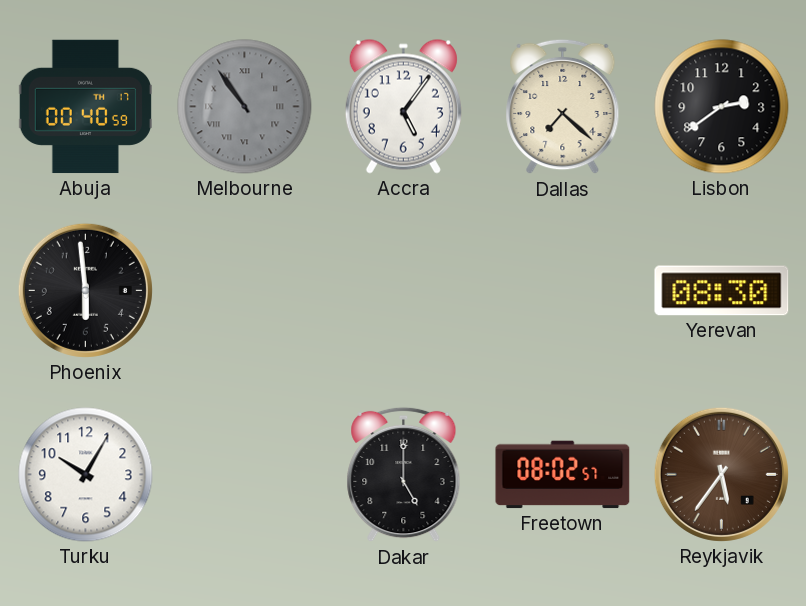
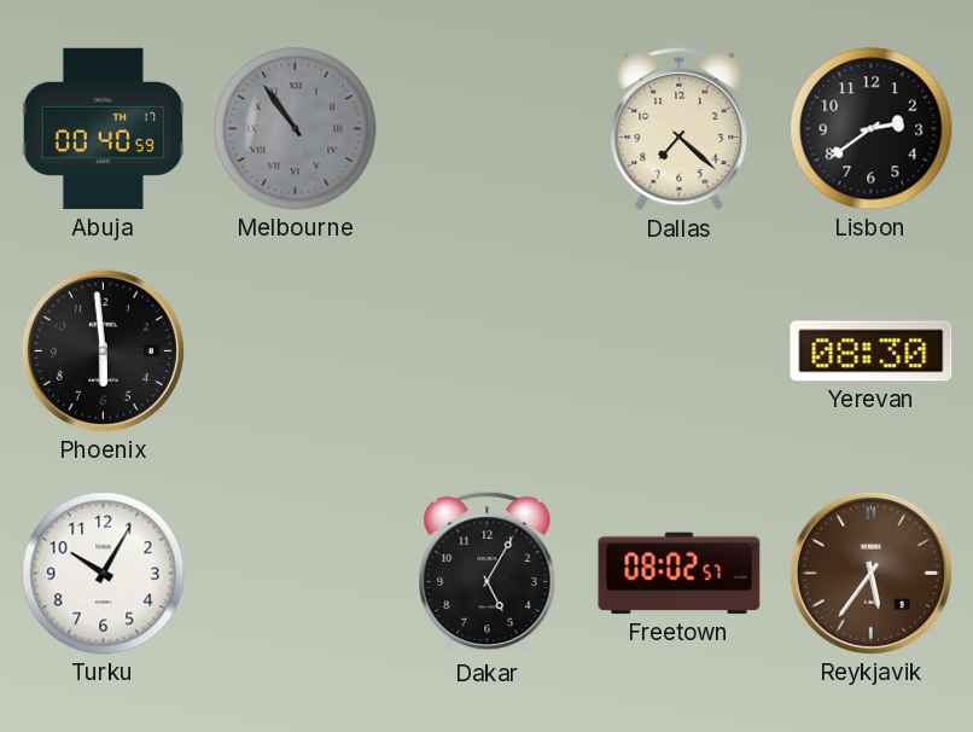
Accra: 5:06 -> none
Dakar: 5:00 -> 5:05
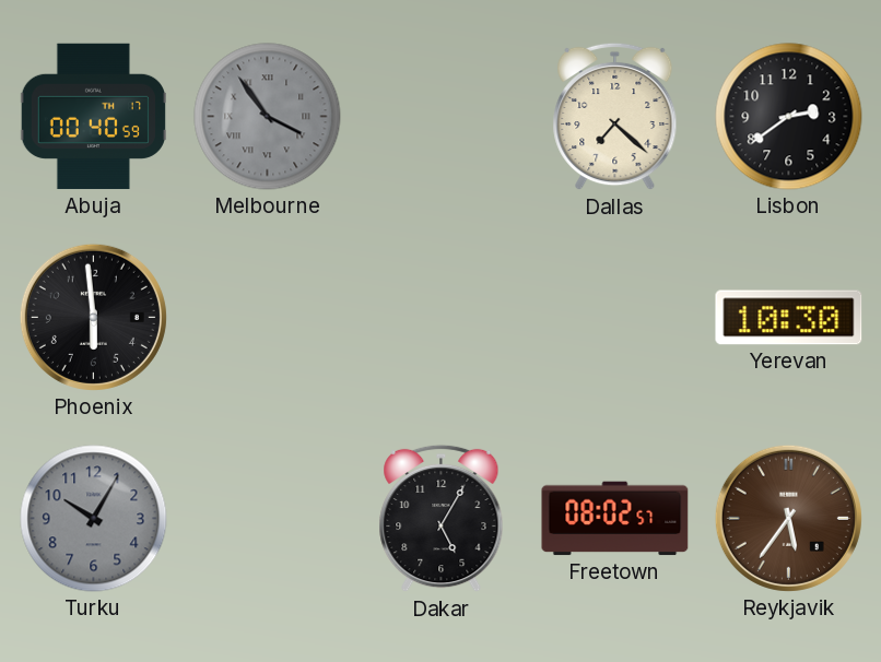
Melbourne: 10:54 -> 3:54
Yerevan: 08:30 -> 10:30
Turku dial: white -> grey
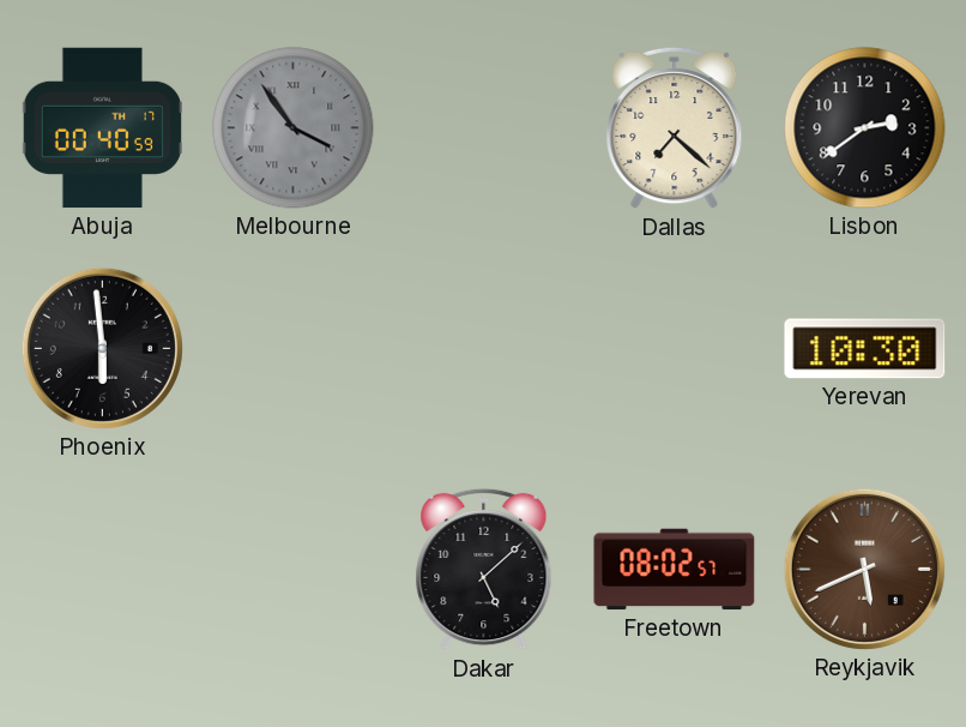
Turku: 10:05 -> none
Dakar: 5:05 -> 5:08
Reykjavik: 5:36 -> 5:41
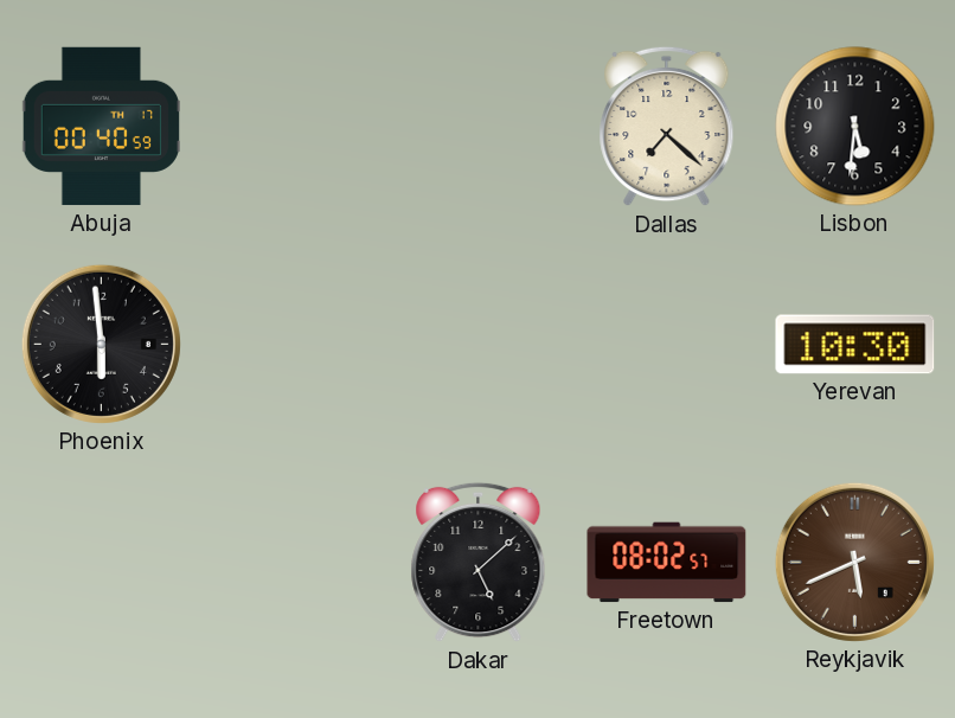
Melbourne: 3:54 -> none
Lisbon: 2:39 -> 5:31
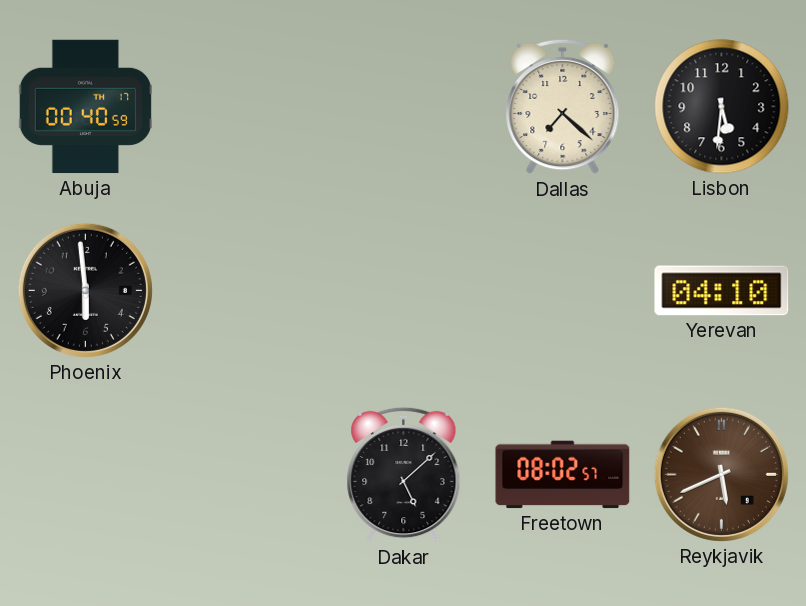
Yerevan: 10:30 -> 04:10
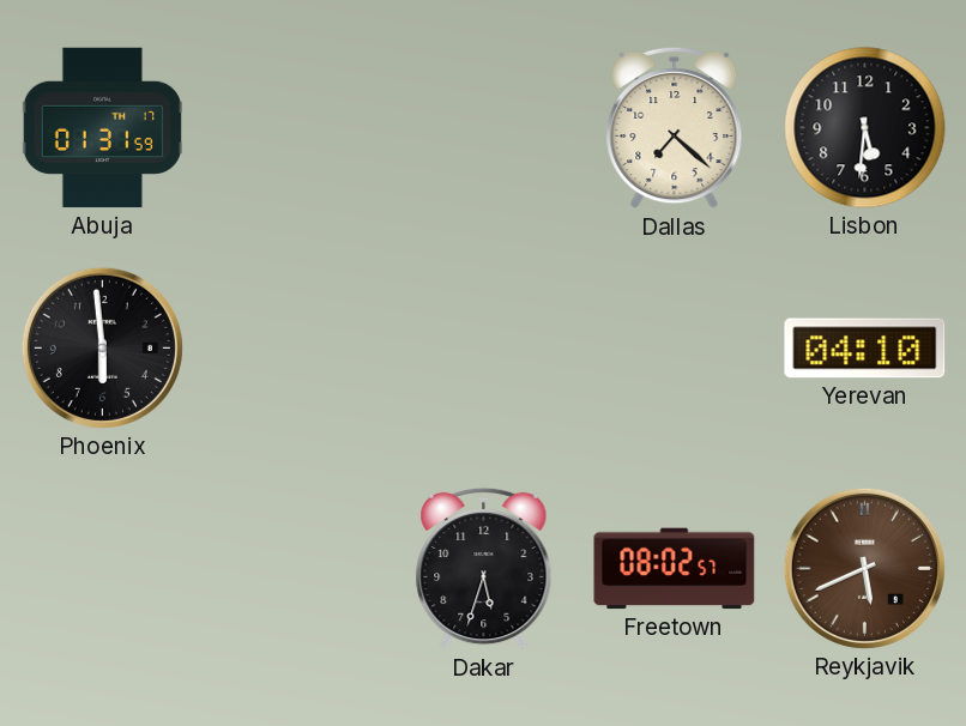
Abuja: 00:40 -> 01:31
Dakar: 5:08 -> 5:33
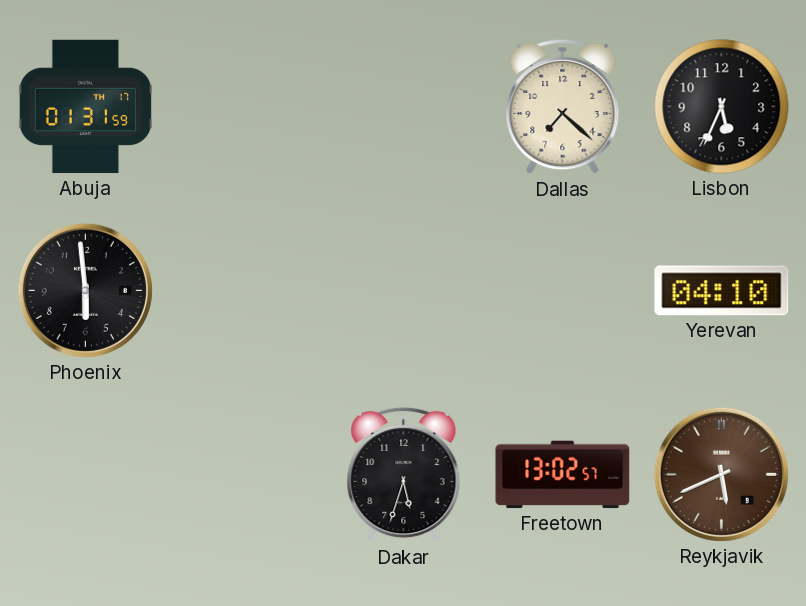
Lisbon: 5:31 -> 5:34
Freetown: 08:02 -> 13:02
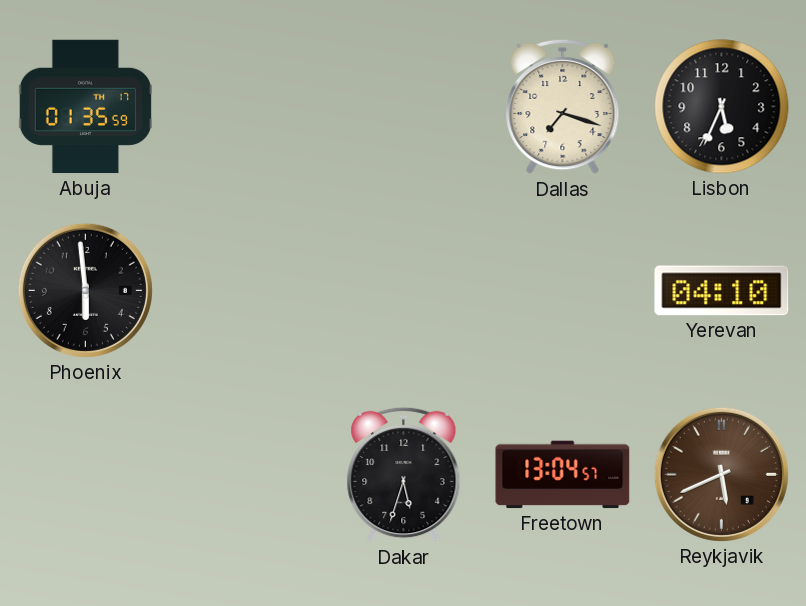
Abuja: 01:31 -> 01:35
Dallas: 7:22 -> 7:18
Freetown: 13:02 -> 13:04
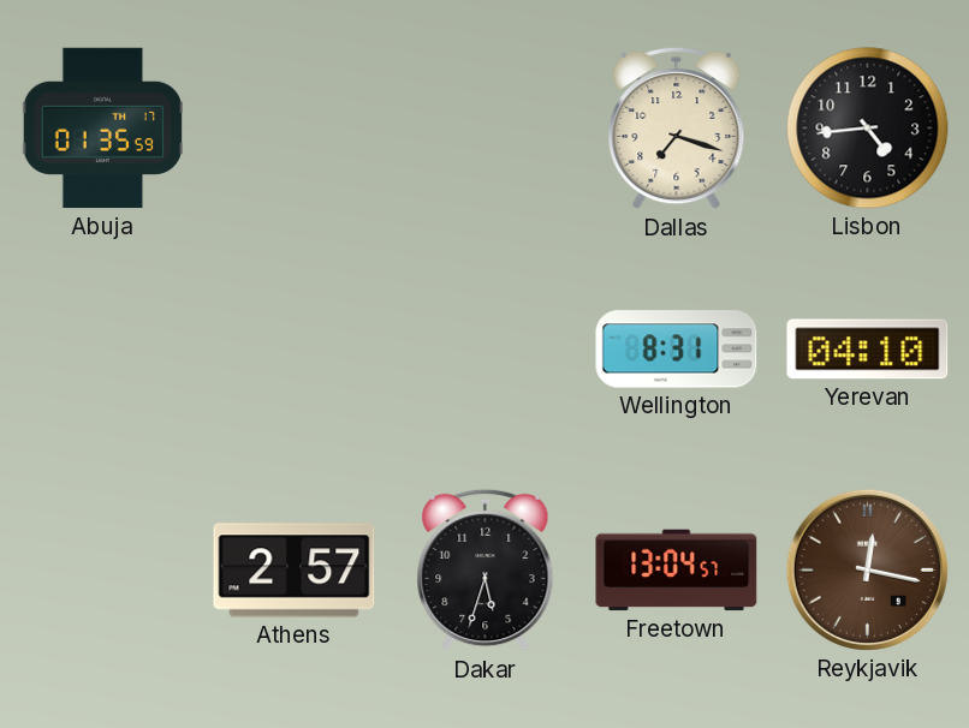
Lisbon: 5:34 -> 4:44
Phoenix: 5:59 -> none
Wellington: none -> 8:31
Athens: none -> 2:57
Reykjavik: 5:41 -> 12:17
